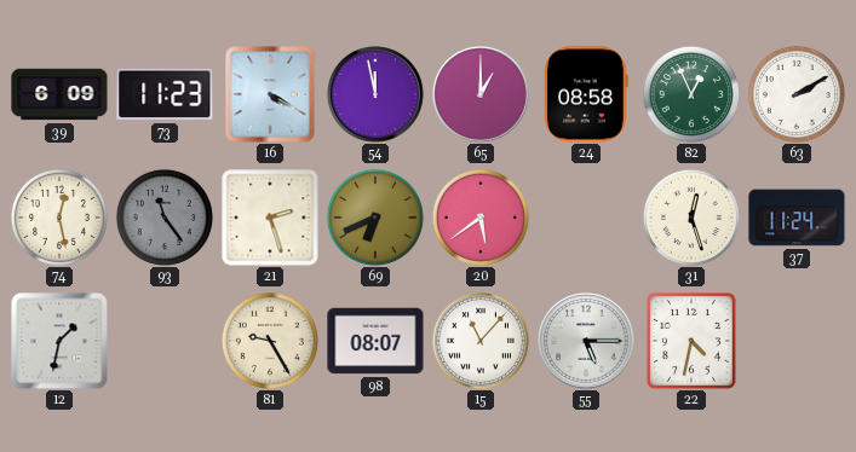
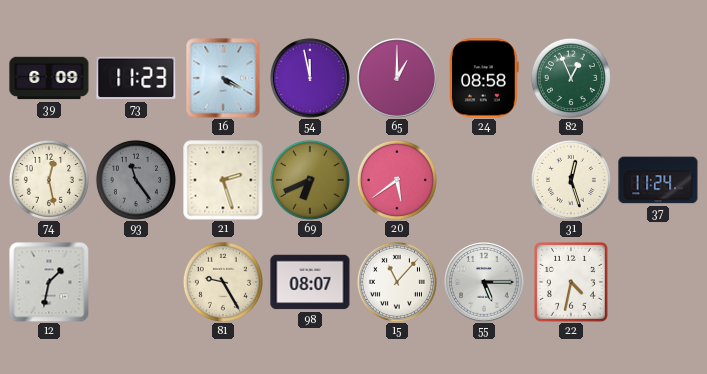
63: 2:10 -> none
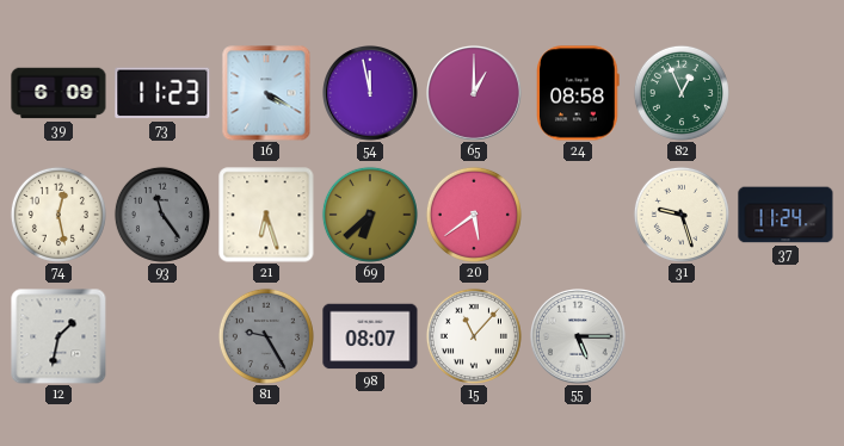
21: 2:27 -> 6:27
69: 6:41 -> 6:38
31: 12:27 -> 9:27
81 dial: cream -> grey
22: 4:32 -> none
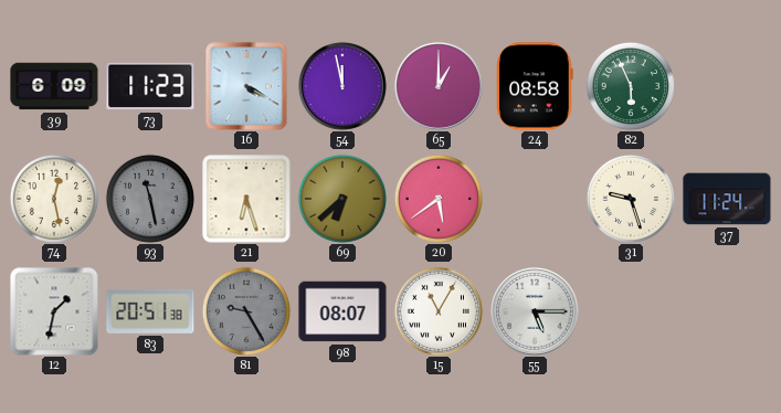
82: 12:56 -> 5:56
93: 11:24 -> 11:28
83: none -> 20:51
15: 11:07 -> 11:05
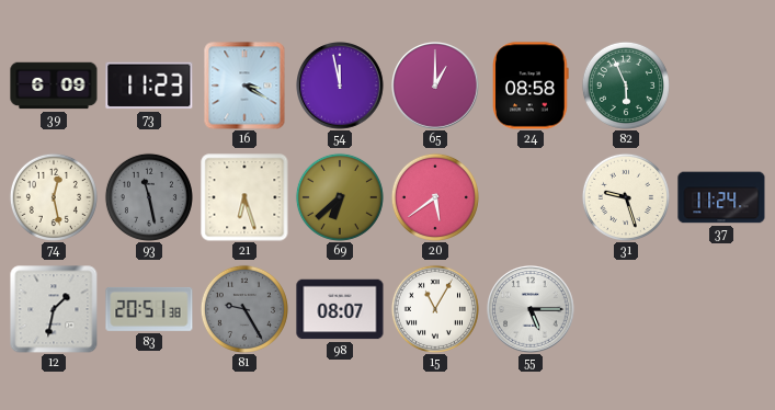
16: 4:20 -> 3:20
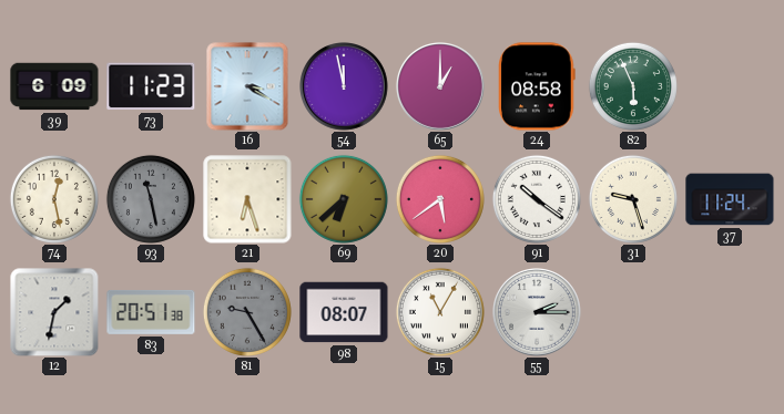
91: none -> 10:21
55: 5:15 -> 2:15
